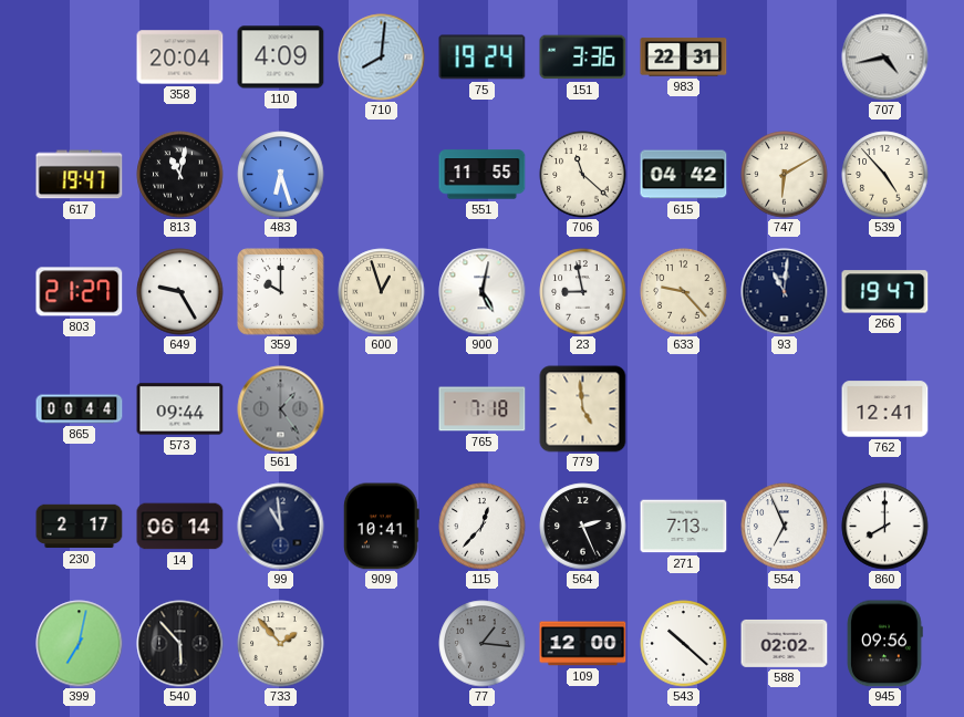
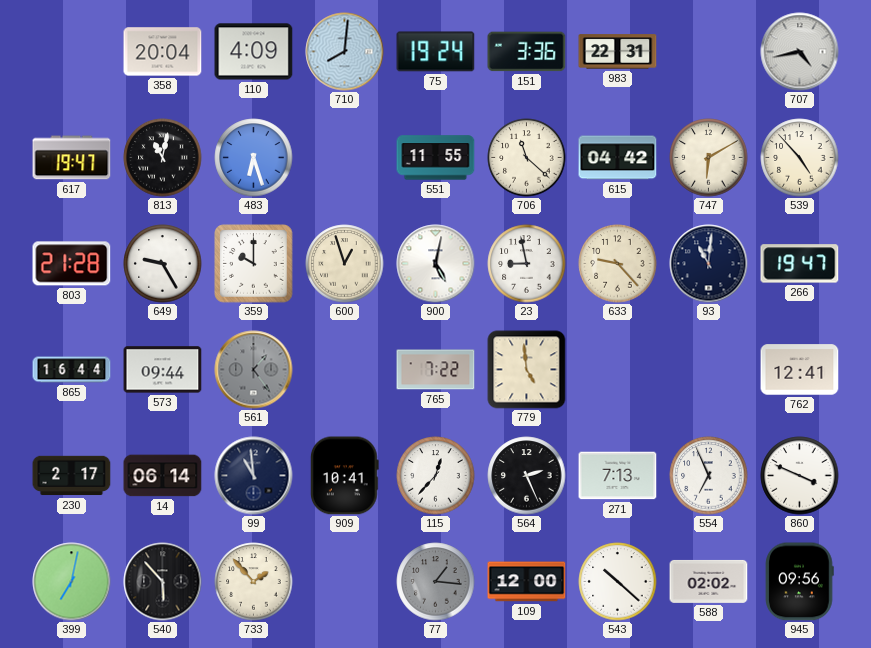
803: 21:27 -> 21:28
865: 00:44 -> 16:44
765: 7:18 -> 7:22
860: 8:00 -> 3:49
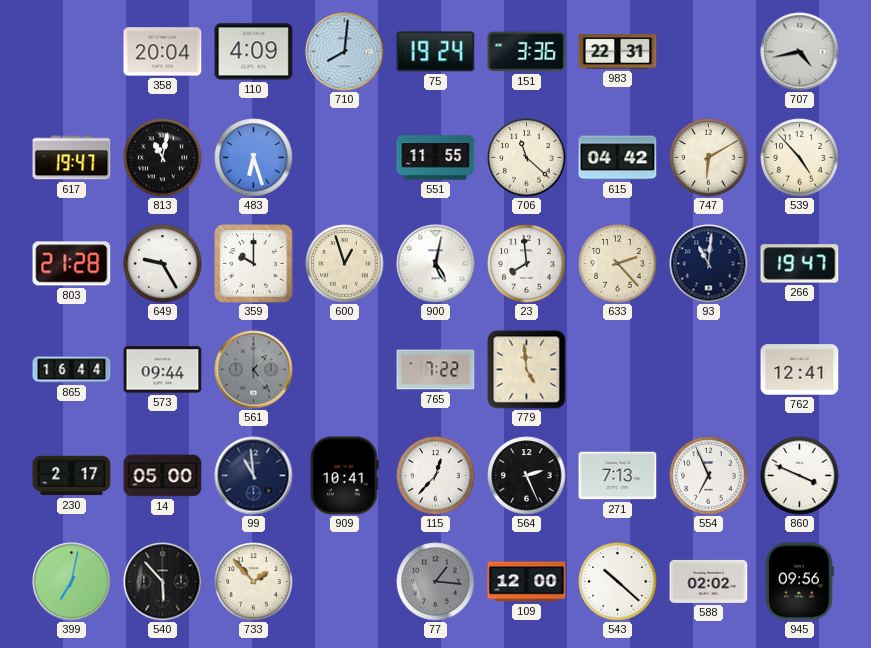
23: 8:58 -> 7:59
633: 9:23 -> 2:23
14: 06:14 -> 05:00
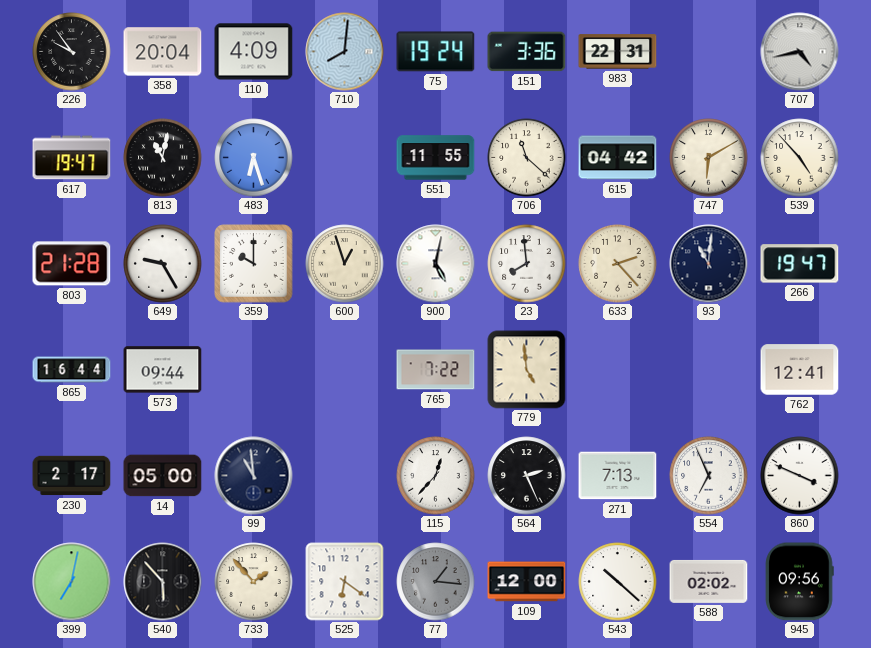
226: none -> 9:54
561: 1:24 -> none
909: 10:41 -> none
525: none -> 6:21
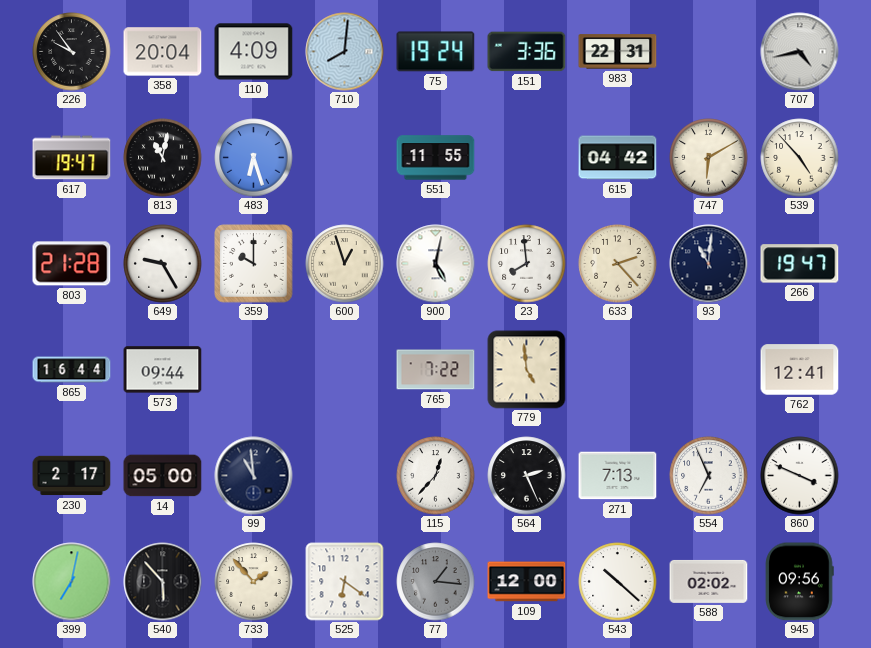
706: 11:22 -> none
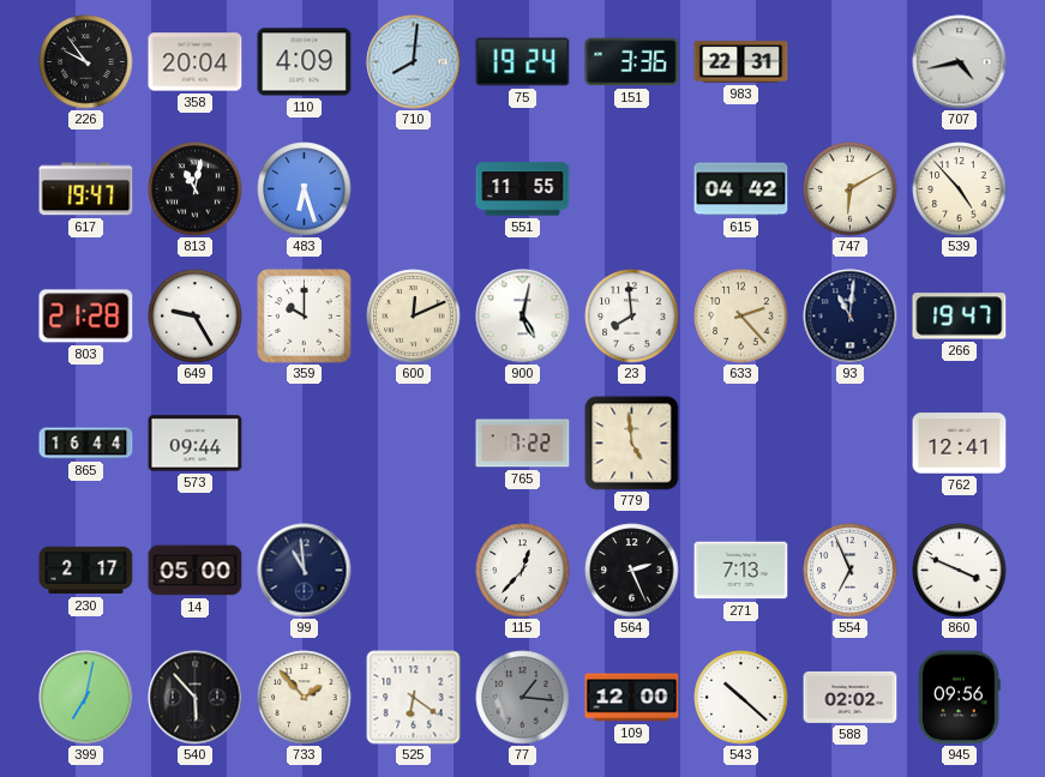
600: 12:57 -> 12:11
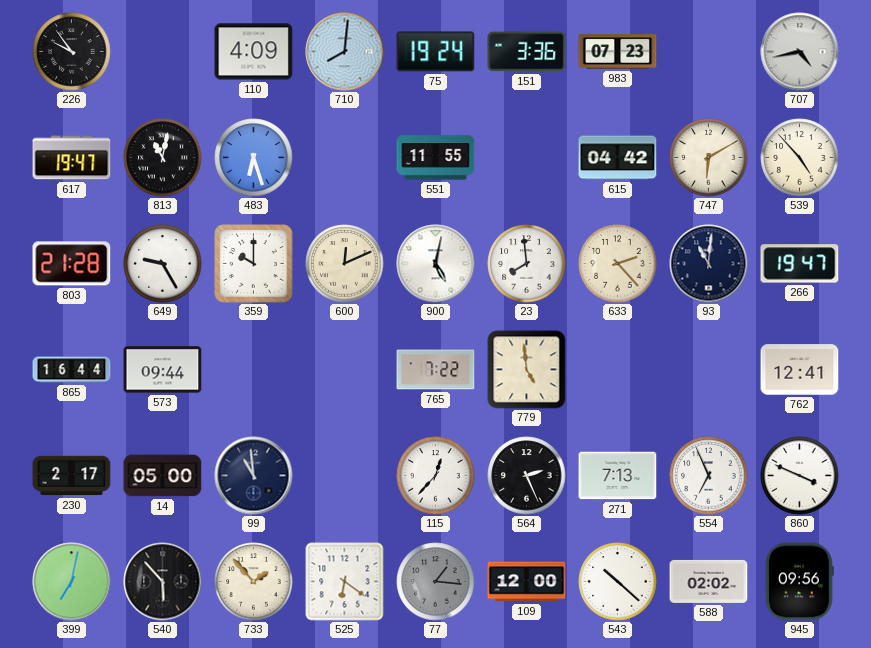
358: 20:04 -> none
983: 22:31 -> 07:23
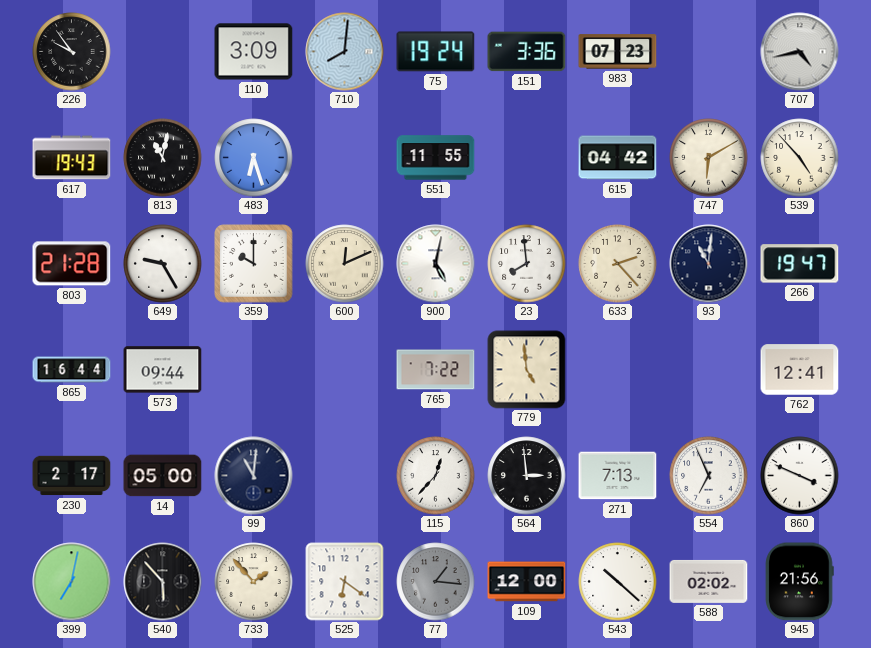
110: 4:09 -> 3:09
617: 19:47 -> 19:43
99: 10:59 -> 11:01
564: 2:26 -> 2:59
945: 09:56 -> 21:56
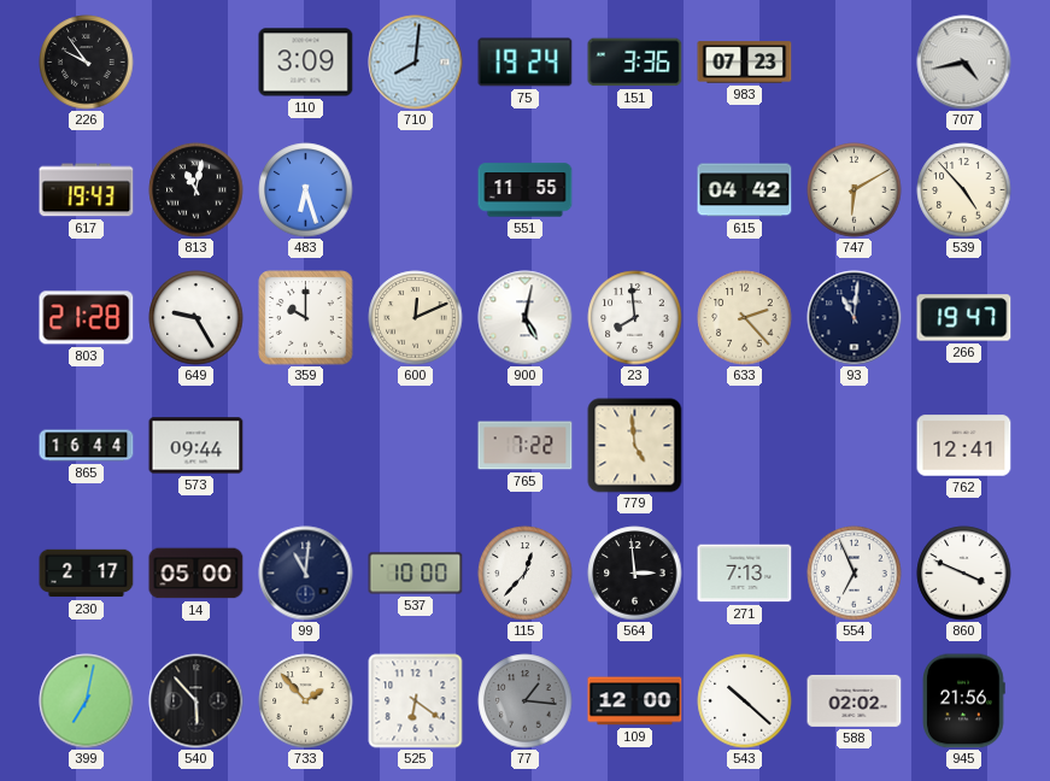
537: none -> 10:00
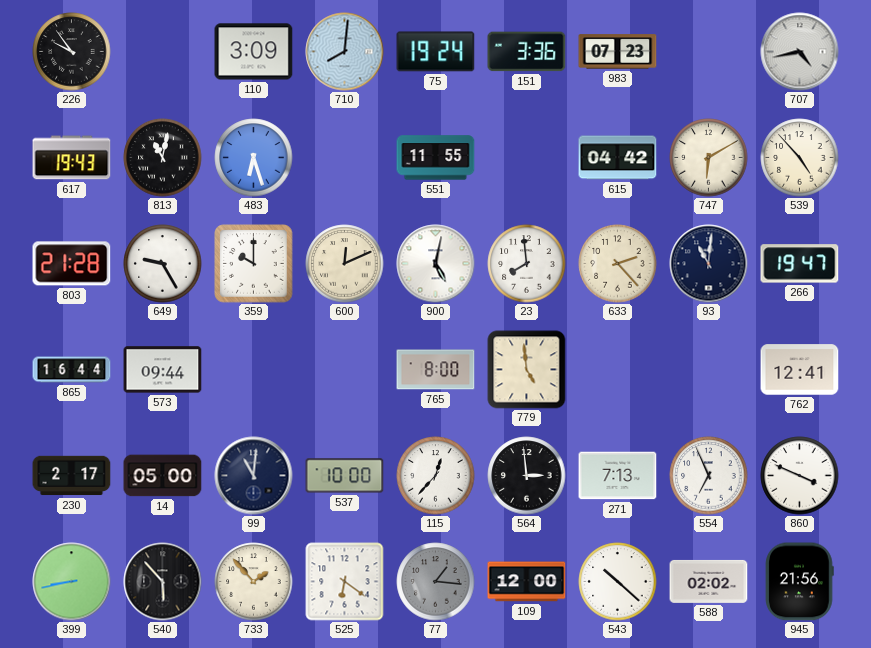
765: 7:22 -> 8:00
399: 7:02 -> 8:43
